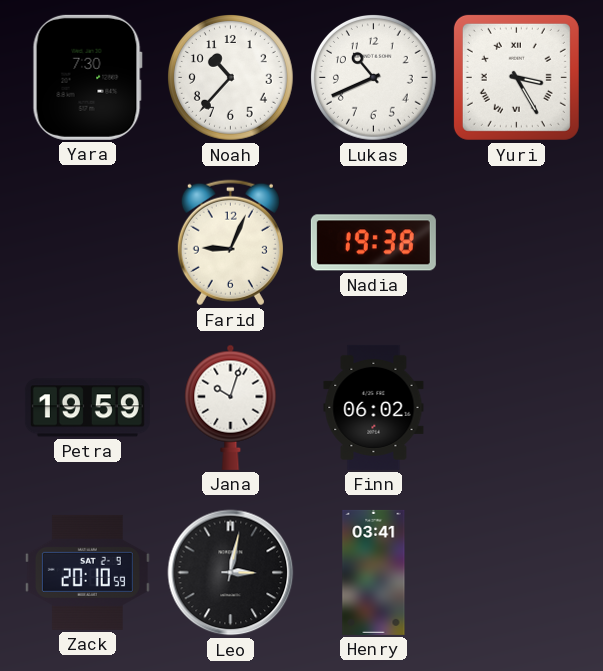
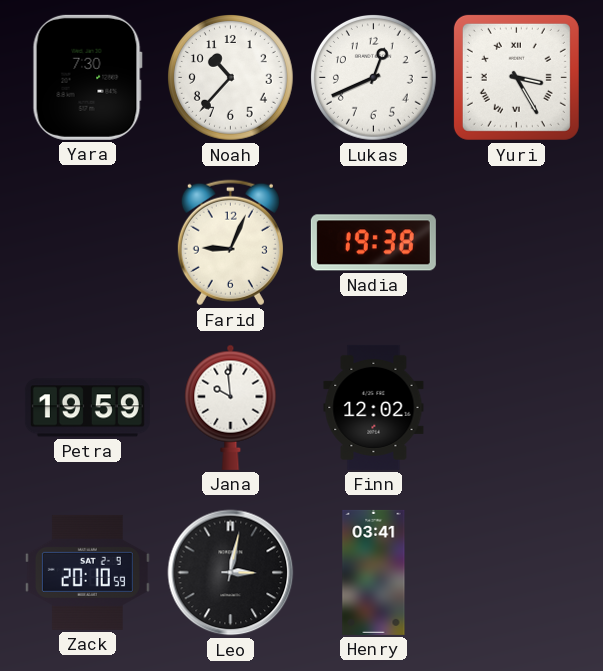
Lukas: 10:41 -> 12:41
Jana: 10:03 -> 9:59
Finn: 06:02 -> 12:02
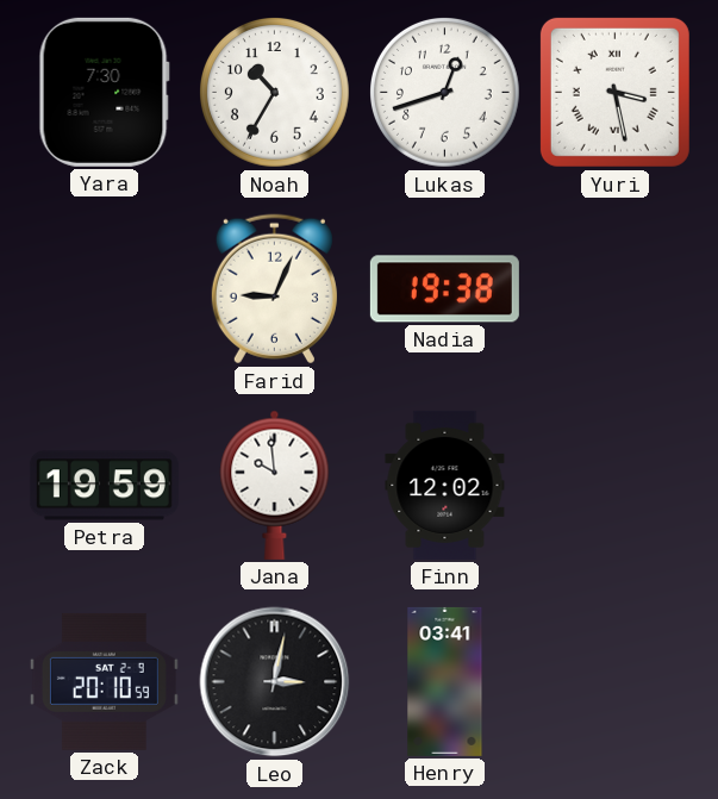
Noah: 10:37 -> 10:35
Lukas: 12:41 -> 12:42
Yuri: 3:25 -> 3:28
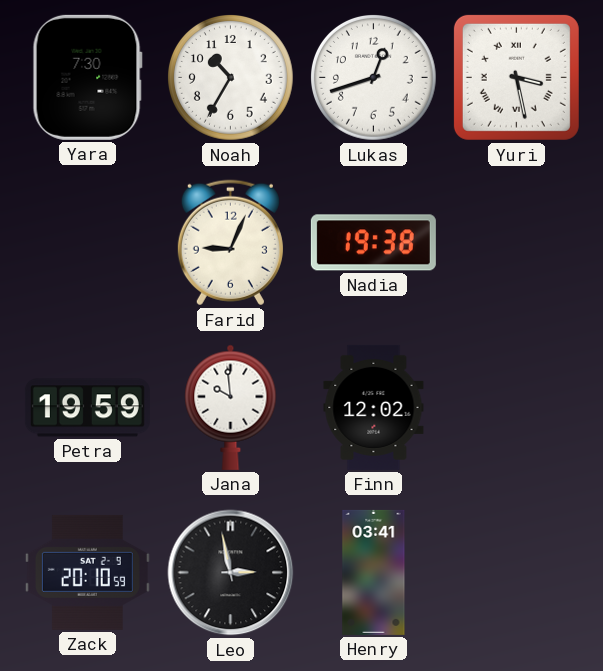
Leo: 3:02 -> 2:58
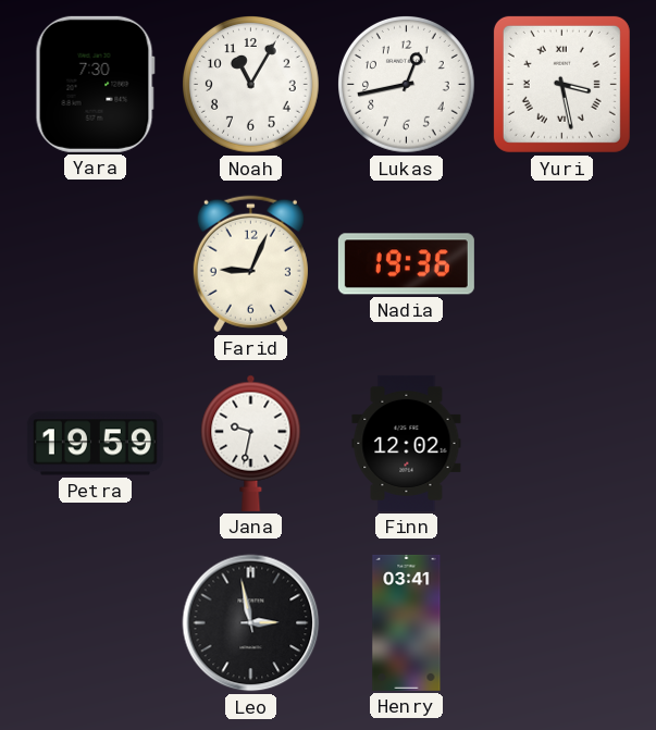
Noah: 10:35 -> 11:05
Lukas: 12:42 -> 12:43
Nadia: 19:38 -> 19:36
Jana: 9:59 -> 9:32
Zack: 20:10 -> none
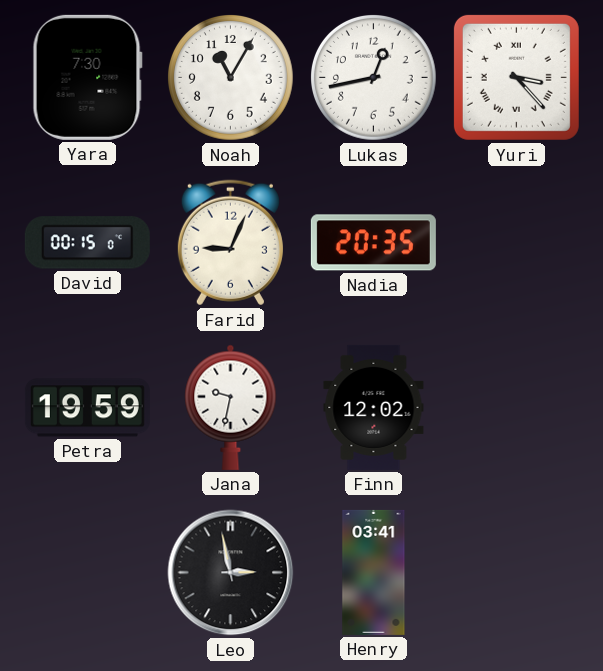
Yuri: 3:28 -> 3:23
David: none -> 00:15
Nadia: 19:36 -> 20:35
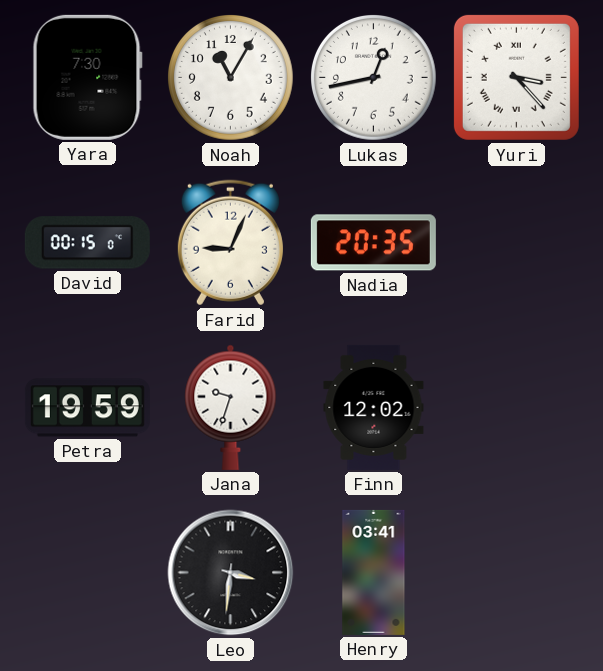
Jana: 9:32 -> 9:33
Leo: 2:58 -> 3:31
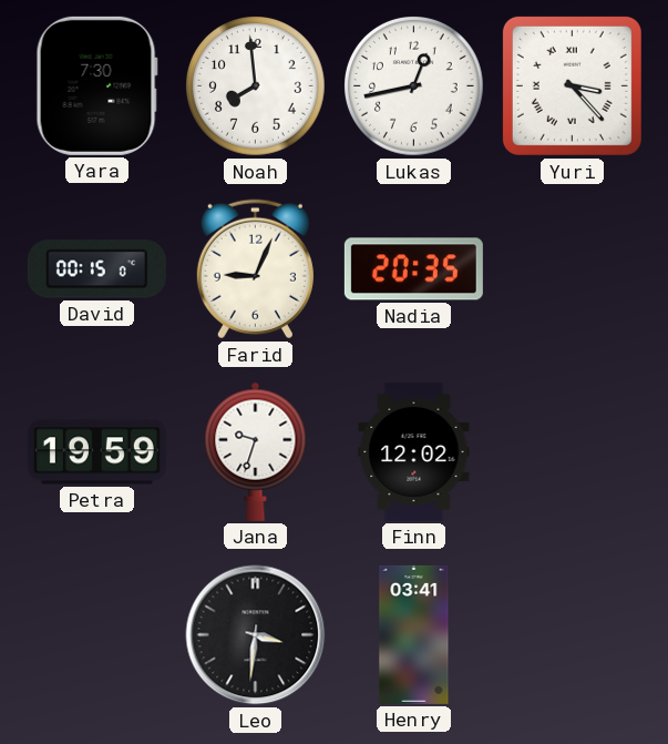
Noah: 11:05 -> 7:59
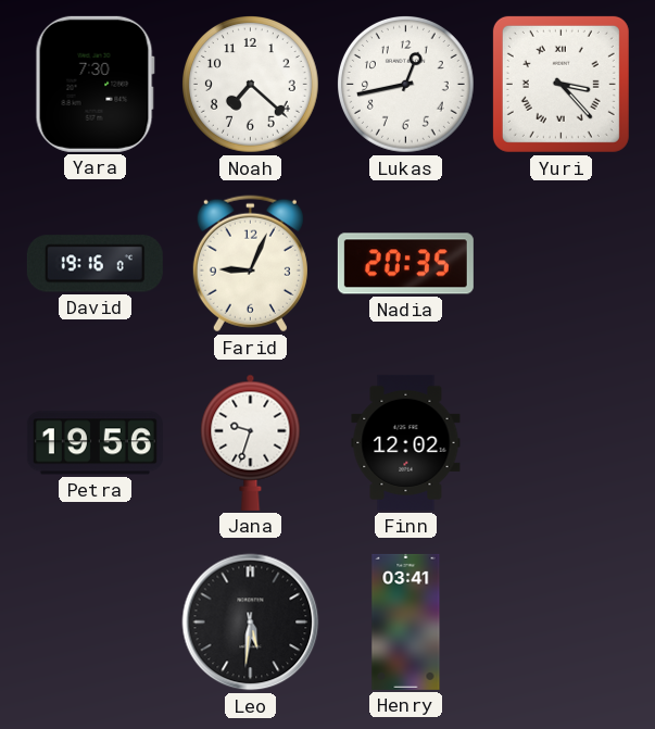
Noah: 7:59 -> 7:22
David: 00:15 -> 19:16
Petra: 19:59 -> 19:56
Leo: 3:31 -> 5:31
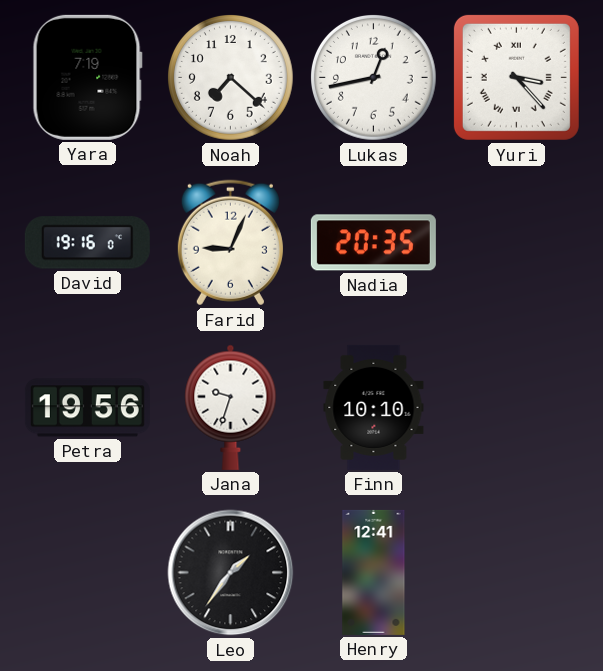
Yara: 7:30 -> 7:19
Finn: 12:02 -> 10:10
Leo: 5:31 -> 1:36
Henry: 03:41 -> 12:41
